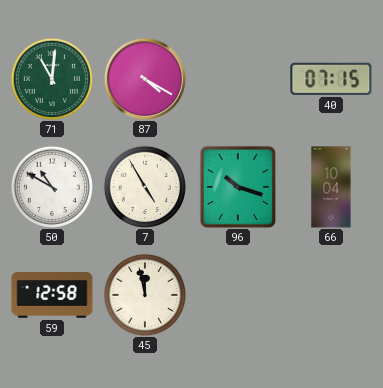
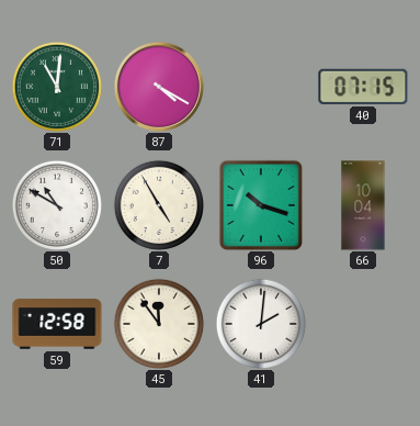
45: 11:58 -> 11:54
41: none -> 2:01
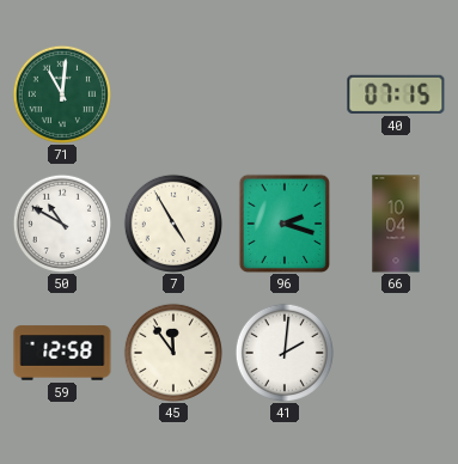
87: 4:20 -> none
96: 10:18 -> 2:18
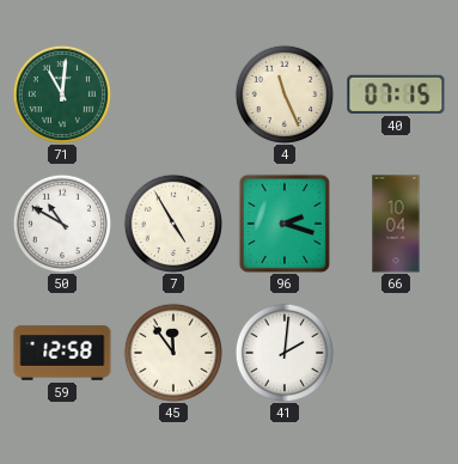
4: none -> 11:26
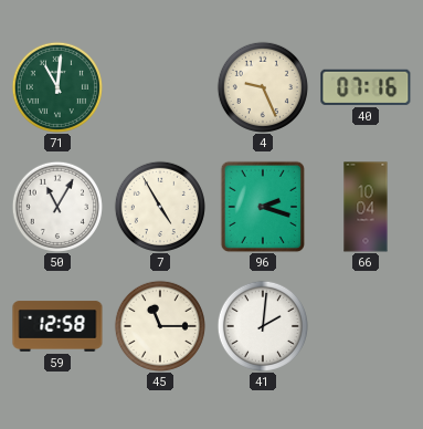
4: 11:26 -> 9:26
40: 07:15 -> 07:16
50: 10:50 -> 11:05
45: 11:54 -> 11:15
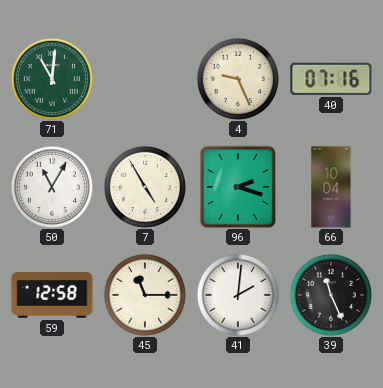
39: none -> 11:26
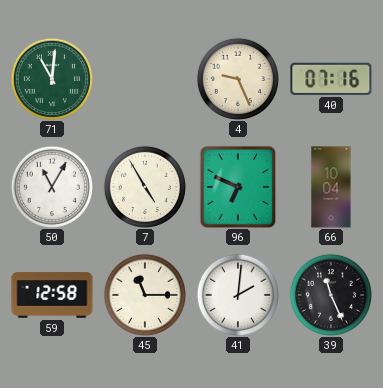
96: 2:18 -> 6:49
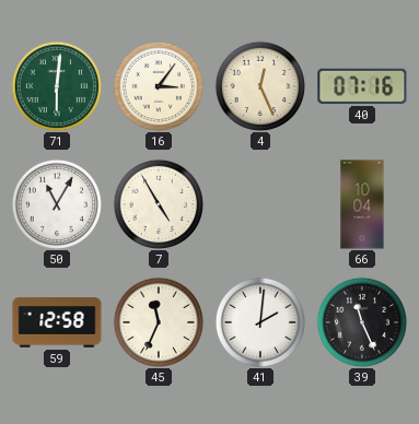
71: 11:01 -> 6:01
16: none -> 3:06
4: 9:26 -> 12:26
96: 6:49 -> none
45: 11:15 -> 11:34
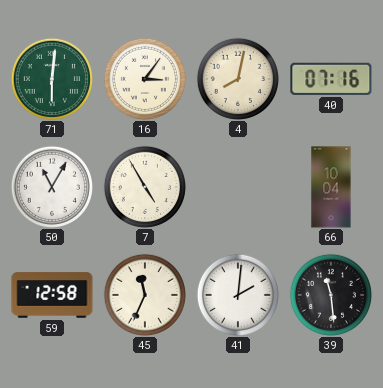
4: 12:26 -> 8:02
39: 11:26 -> 11:29
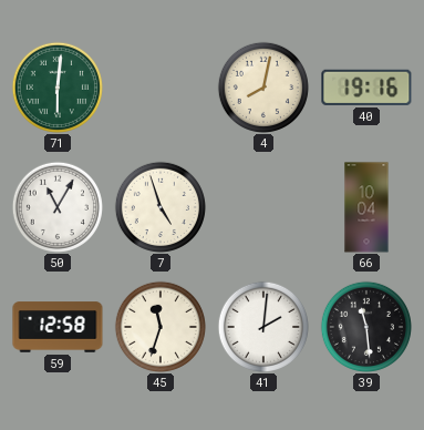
16: 3:06 -> none
40: 07:16 -> 19:16
7: 4:55 -> 4:57
45: 11:34 -> 11:33
